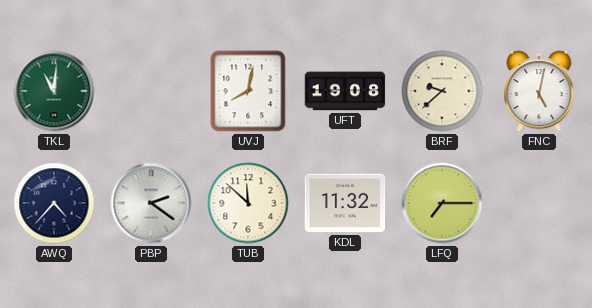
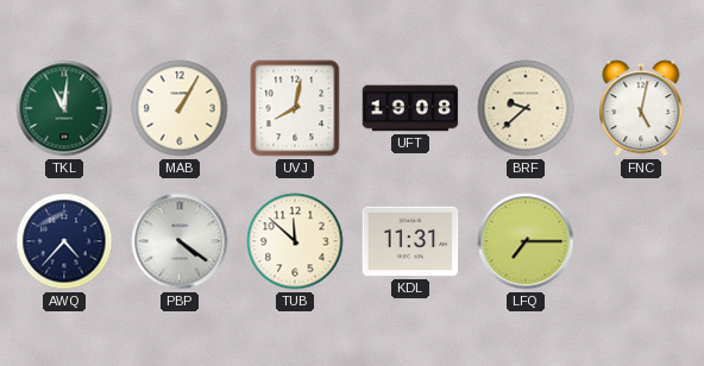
MAB: none -> 1:05
PBP: 2:21 -> 4:21
KDL: 11:32 -> 11:31
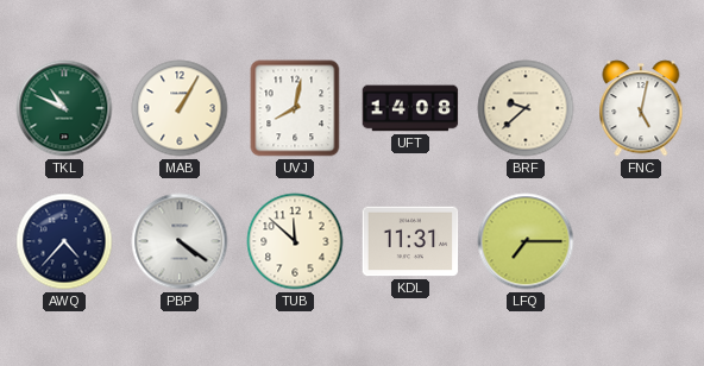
TKL: 11:01 -> 10:49
UFT: 19:08 -> 14:08
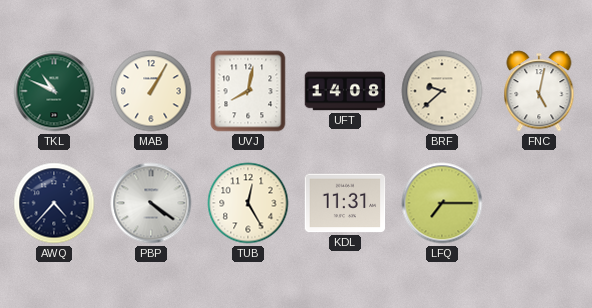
TUB: 11:52 -> 12:25
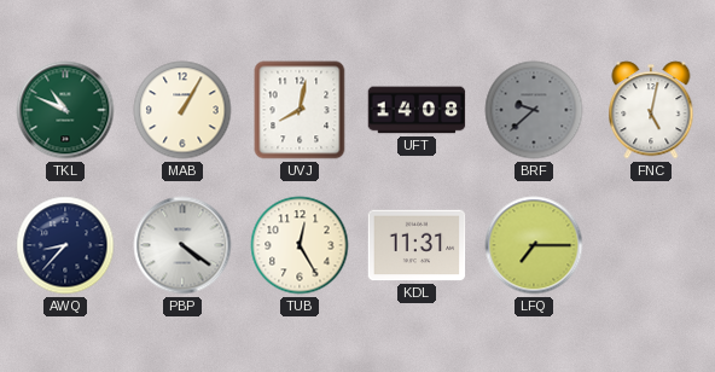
BRF dial: cream -> grey
AWQ: 4:37 -> 8:37
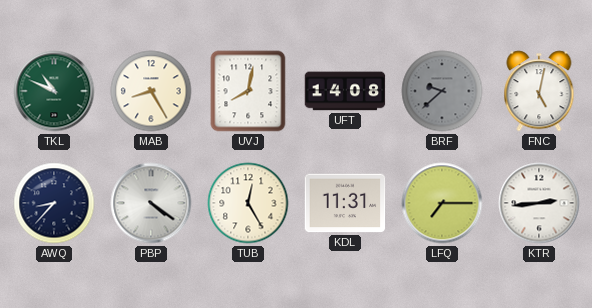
MAB: 1:05 -> 8:25
KTR: none -> 2:44
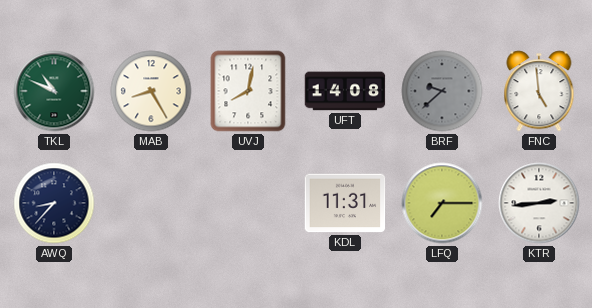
FNC: 5:02 -> 4:59
PBP: 4:21 -> none
TUB: 12:25 -> none
